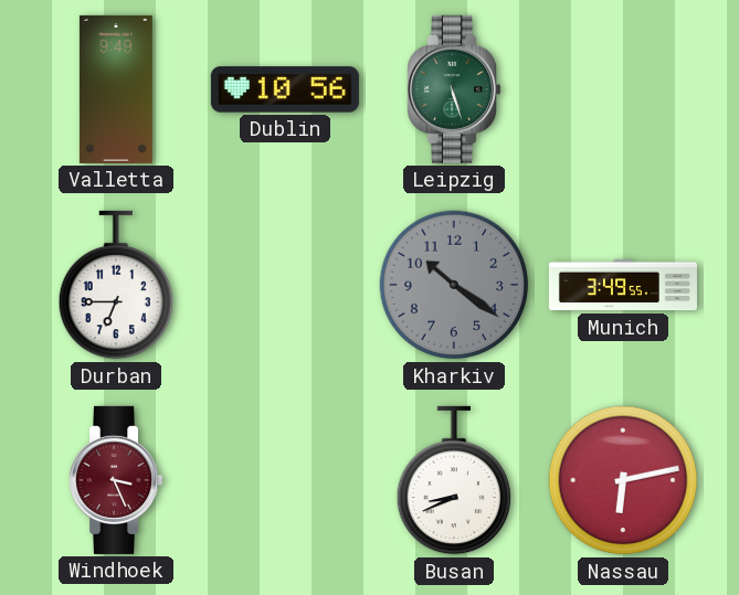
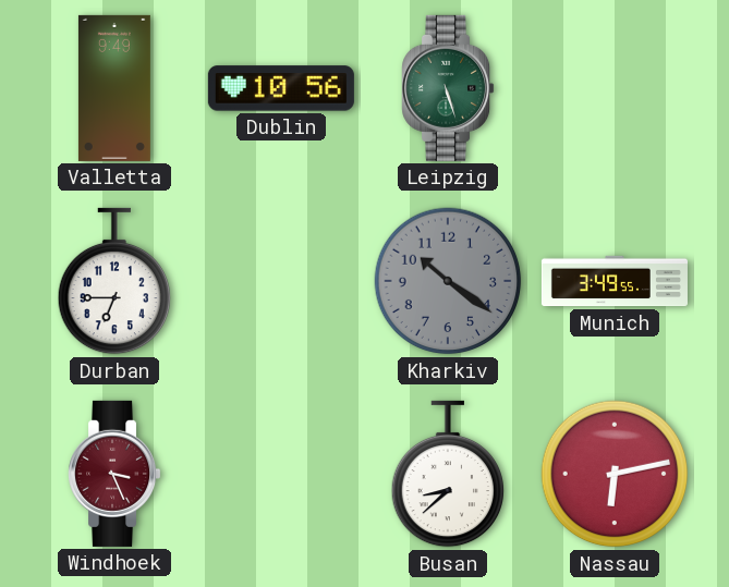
Busan: 8:41 -> 8:38
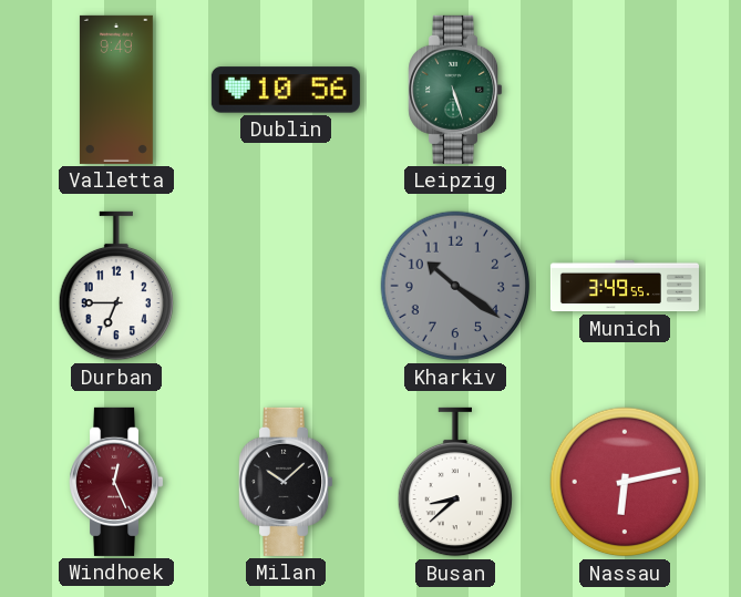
Windhoek: 3:26 -> 12:26
Milan: none -> 10:08
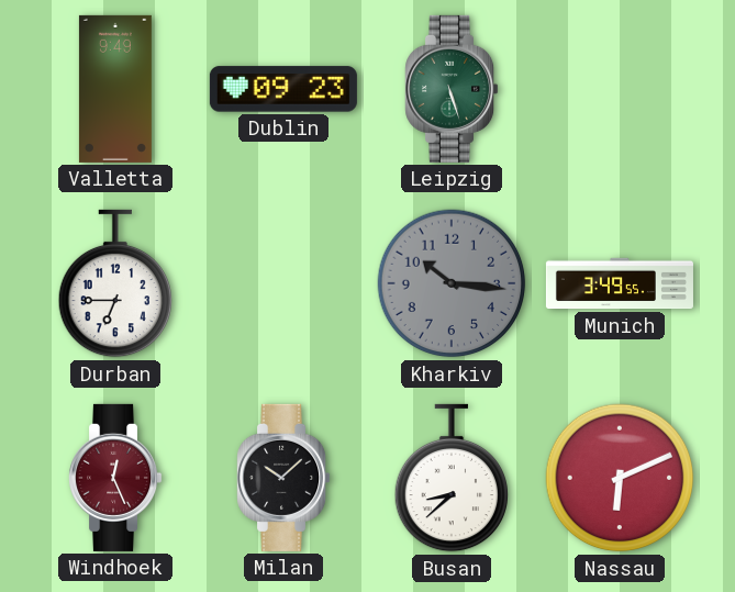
Dublin: 10:56 -> 09:23
Kharkiv: 10:21 -> 10:16
Nassau: 6:13 -> 6:11
